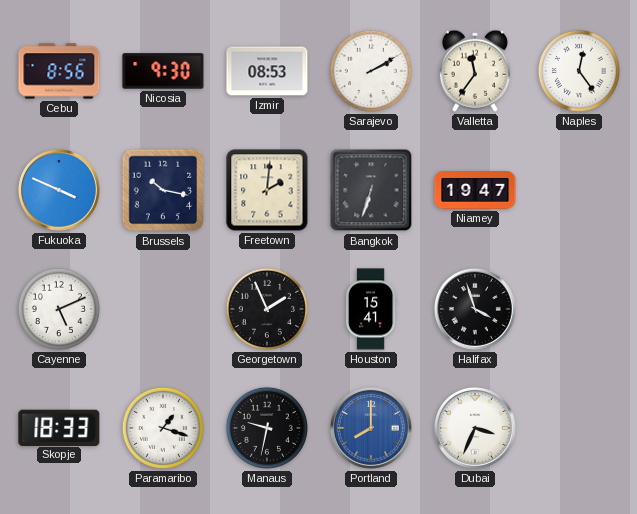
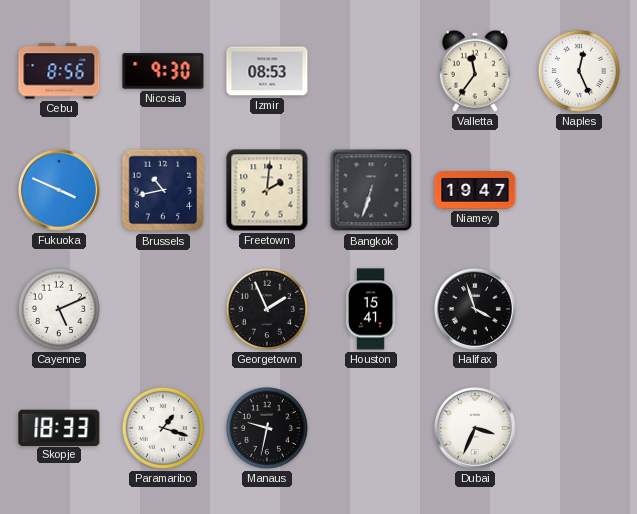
Sarajevo: 2:10 -> none
Naples: 12:24 -> 12:26
Brussels: 10:17 -> 10:43
Portland: 8:00 -> none
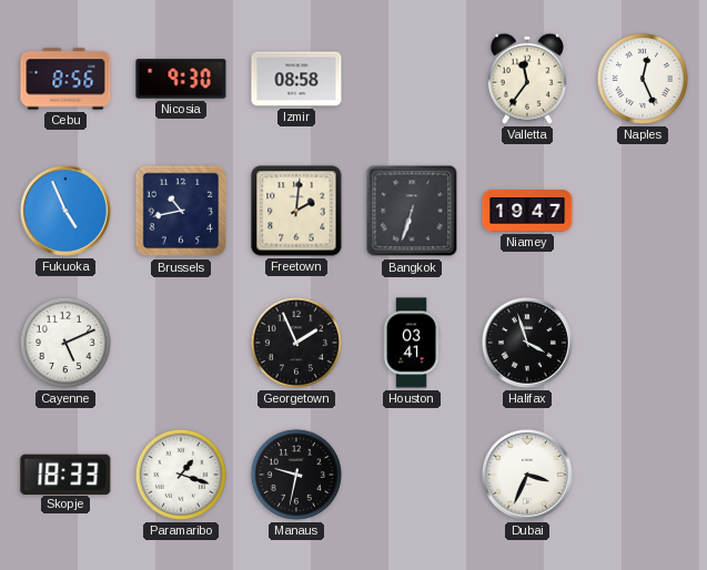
Izmir: 08:53 -> 08:58
Fukuoka: 3:49 -> 4:56
Houston: 15:41 -> 03:41
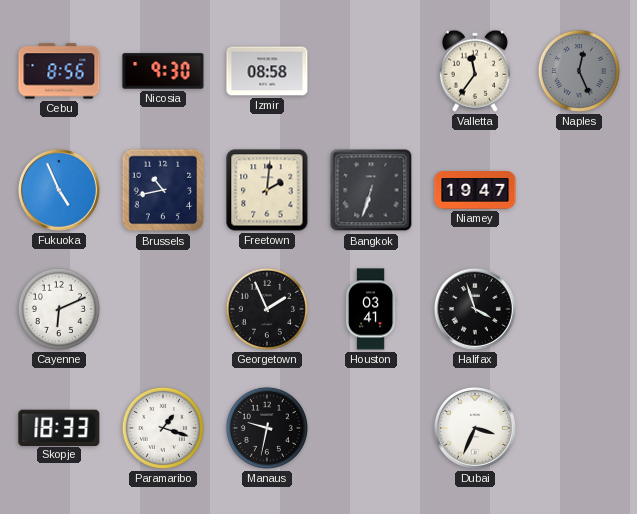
Naples dial: white -> grey
Cayenne: 5:11 -> 6:11
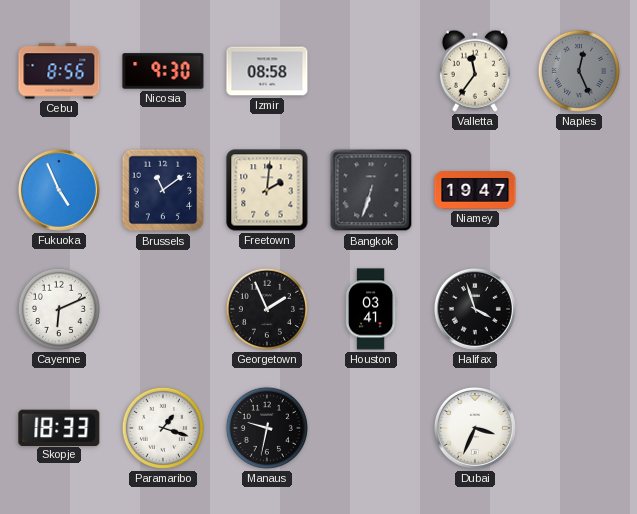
Brussels: 10:43 -> 11:09
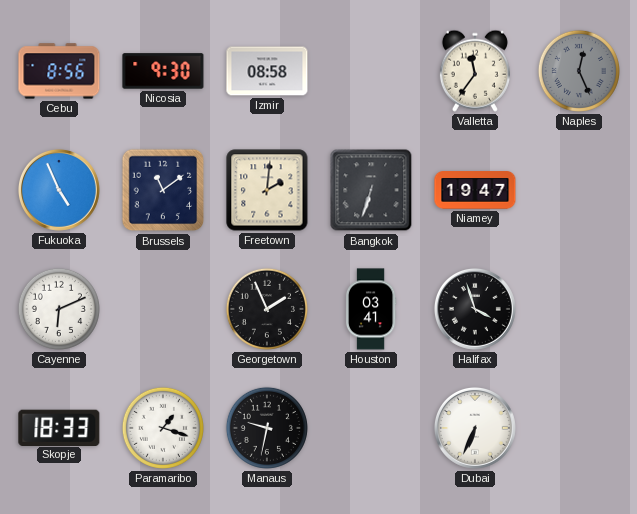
Dubai: 3:34 -> 6:34
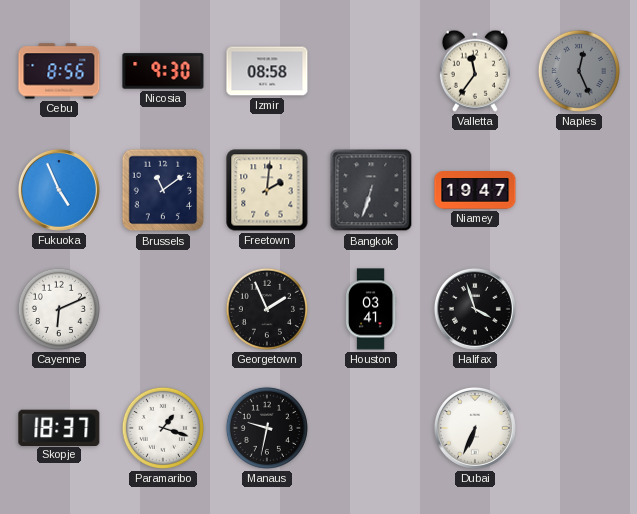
Skopje: 18:33 -> 18:37
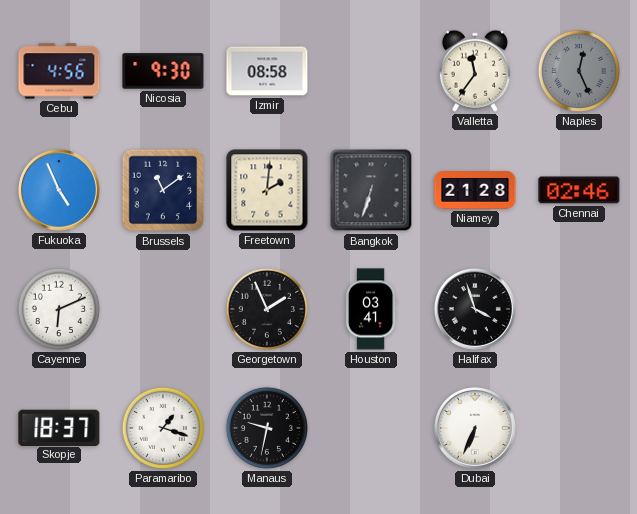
Cebu: 8:56 -> 4:56
Niamey: 19:47 -> 21:28
Chennai: none -> 02:46
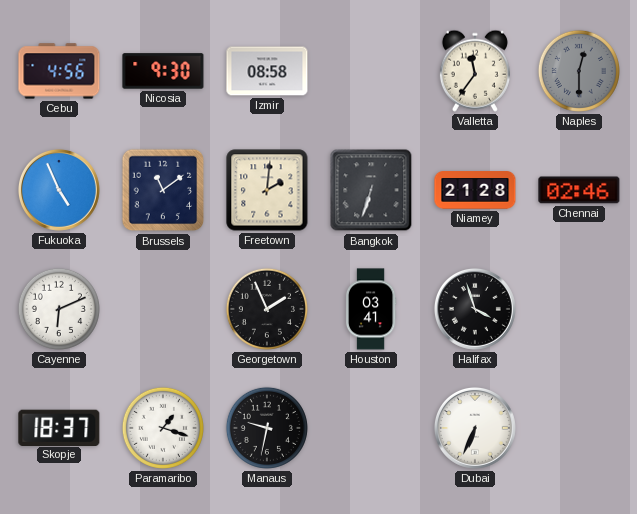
Naples: 12:26 -> 12:30
